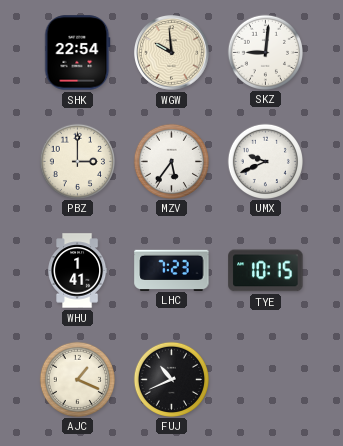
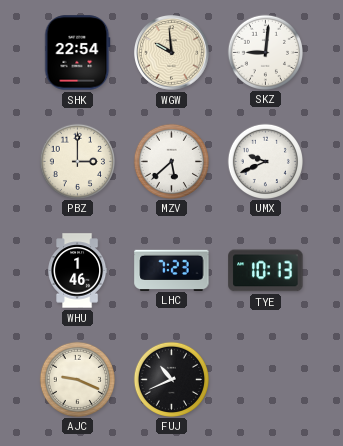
MZV: 5:36 -> 5:38
WHU: 1:41 -> 1:46
TYE: 10:15 -> 10:13
AJC: 1:19 -> 9:19
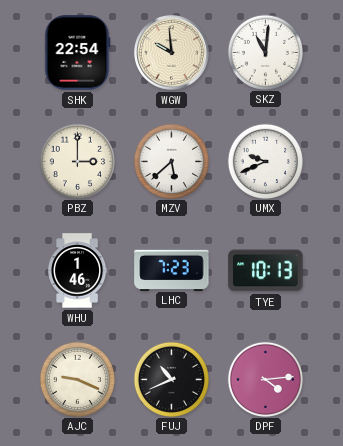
SKZ: 9:01 -> 11:01
DPF: none -> 4:14
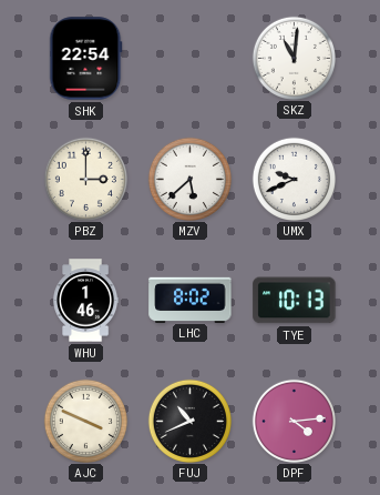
WGW: 9:59 -> none
LHC: 7:23 -> 8:02
AJC: 9:19 -> 3:49
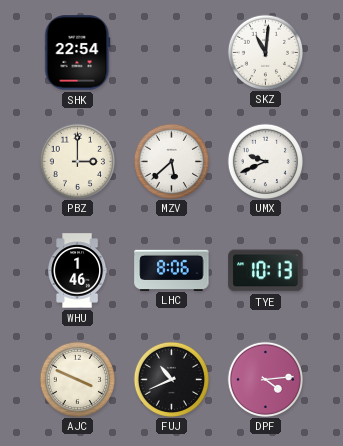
LHC: 8:02 -> 8:06
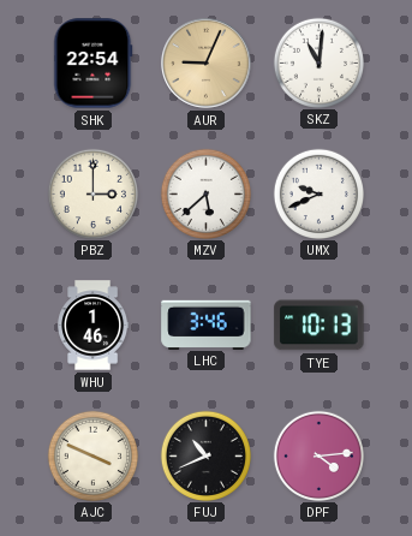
AUR: none -> 9:04
LHC: 8:06 -> 3:46
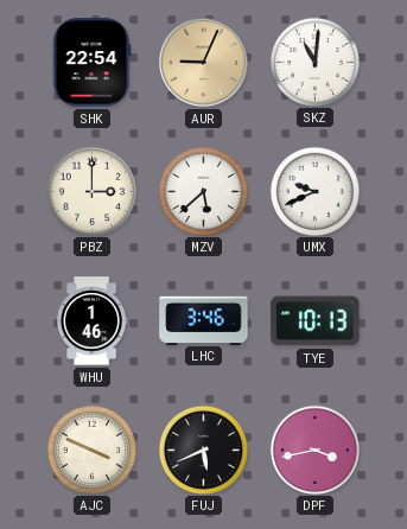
FUJ: 10:41 -> 5:41
DPF: 4:14 -> 3:43
